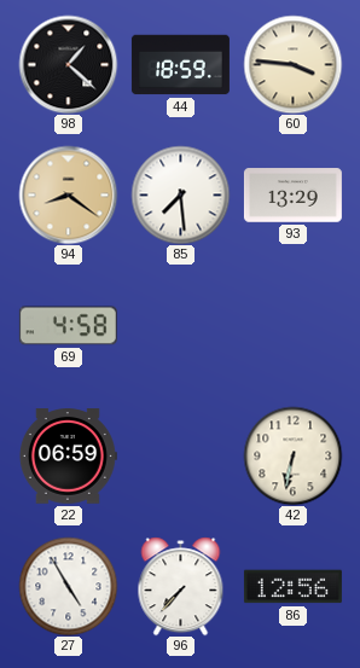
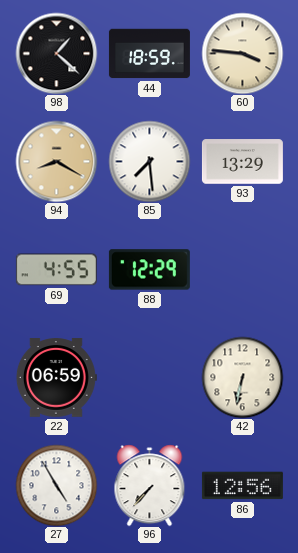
94: 8:21 -> 8:20
69: 4:58 -> 4:55
88: none -> 12:29
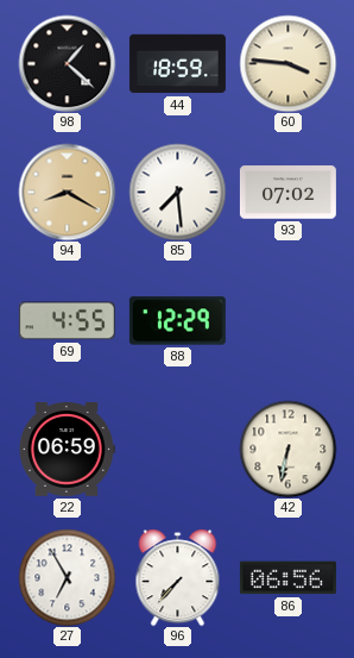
93: 13:29 -> 07:02
27: 4:55 -> 6:55
86: 12:56 -> 06:56
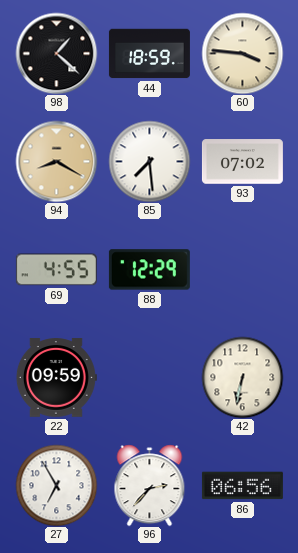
22: 06:59 -> 09:59
96: 7:37 -> 2:37
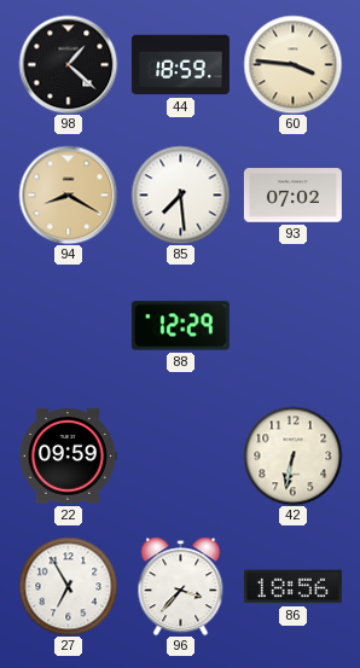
69: 4:55 -> none
96: 2:37 -> 3:37
86: 06:56 -> 18:56
